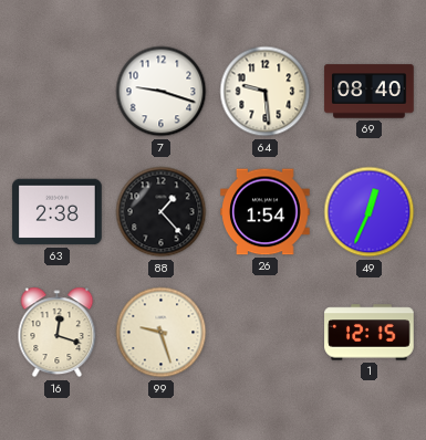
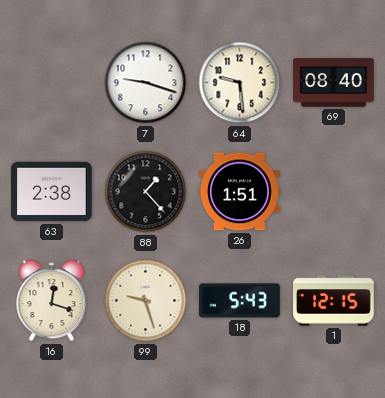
26: 1:54 -> 1:51
49: 12:34 -> none
18: none -> 5:43
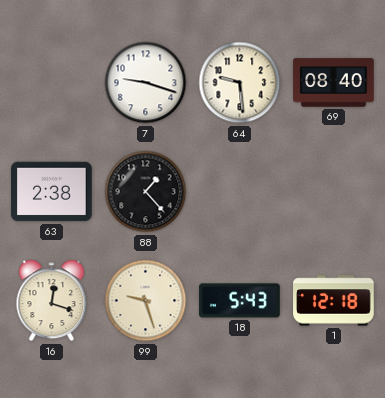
26: 1:51 -> none
1: 12:15 -> 12:18
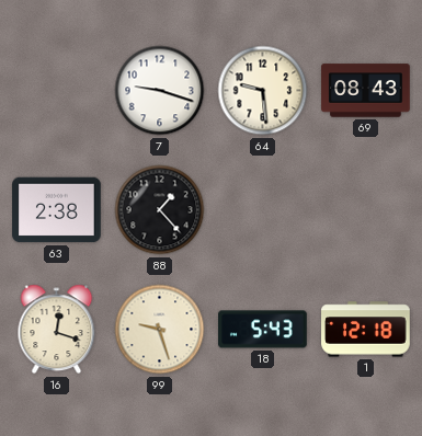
69: 08:40 -> 08:43
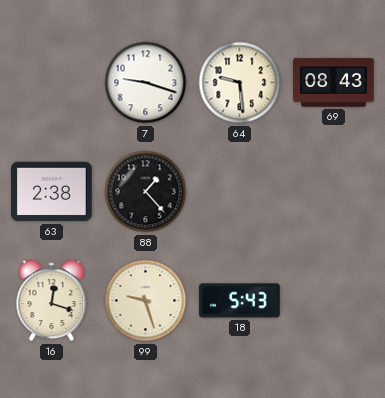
1: 12:18 -> none
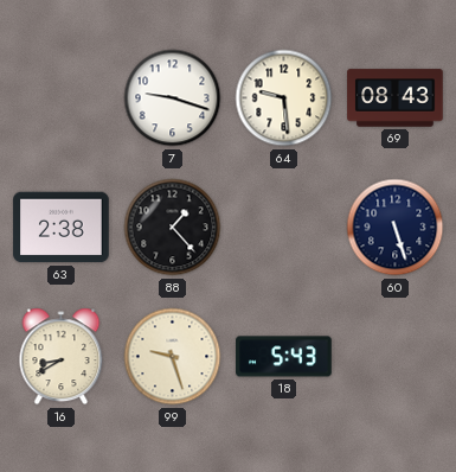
60: none -> 5:27
16: 12:18 -> 8:40
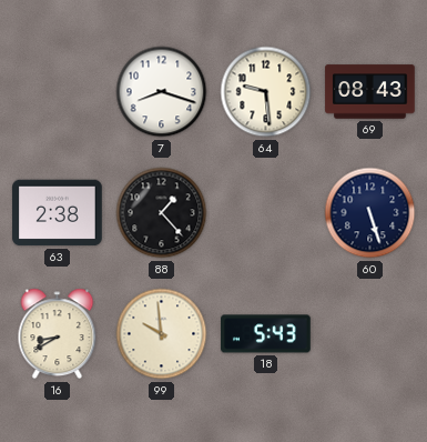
7: 9:18 -> 8:18
99: 9:27 -> 9:59
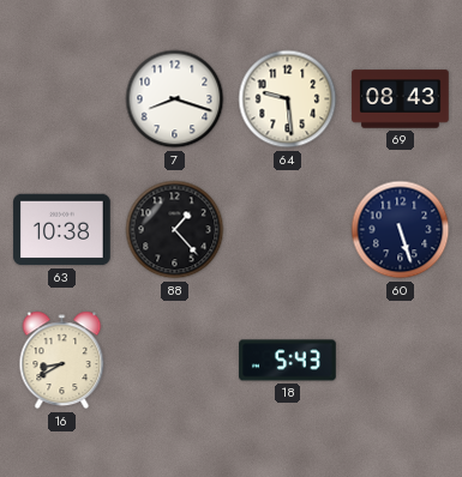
63: 2:38 -> 10:38
99: 9:59 -> none
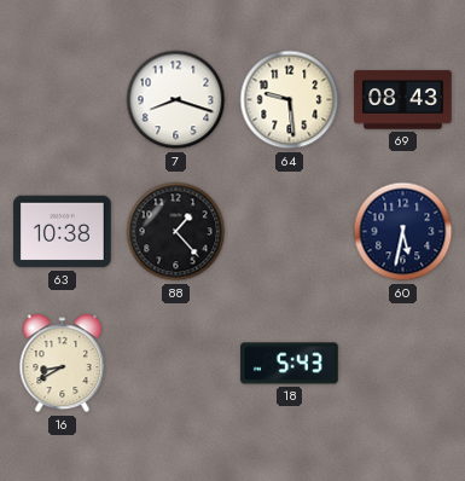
60: 5:27 -> 5:32
